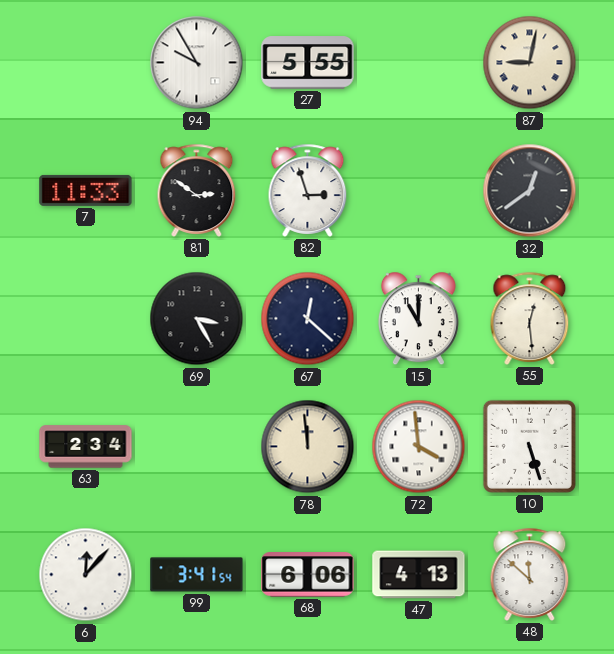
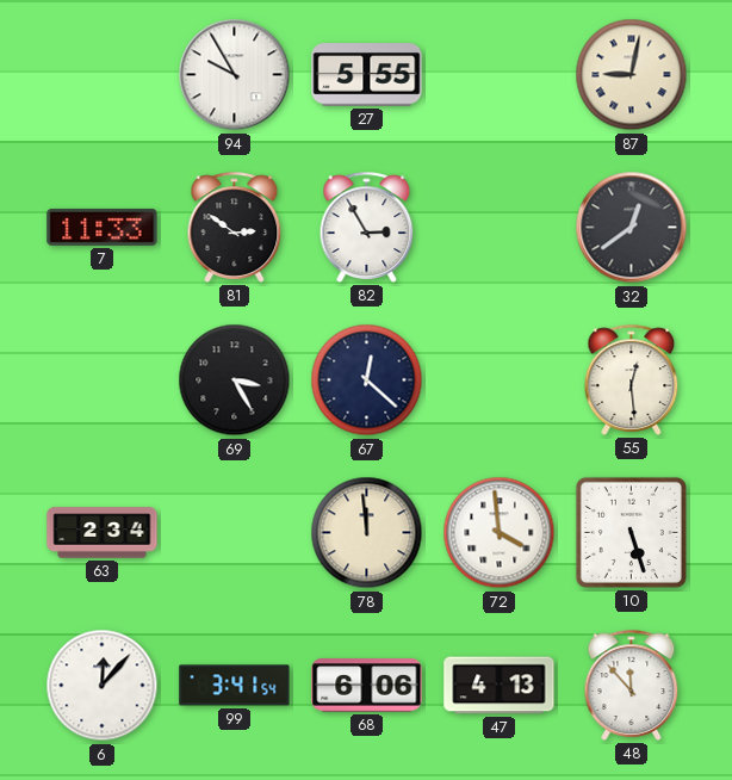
82: 2:57 -> 2:55
15: 11:00 -> none
48: 11:52 -> 11:53
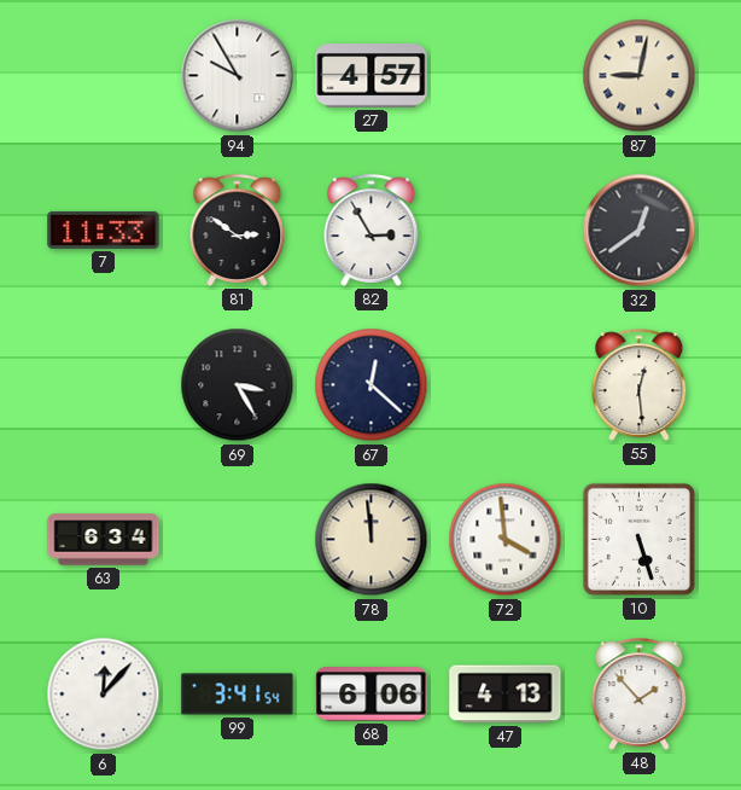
27: 5:55 -> 4:57
63: 2:34 -> 6:34
48: 11:53 -> 1:53
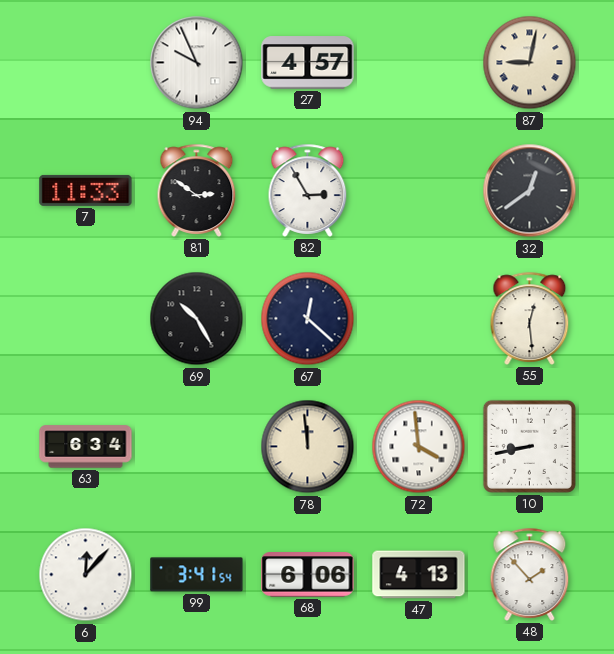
94: 9:55 -> 9:56
69: 3:25 -> 10:25
10: 5:27 -> 8:43
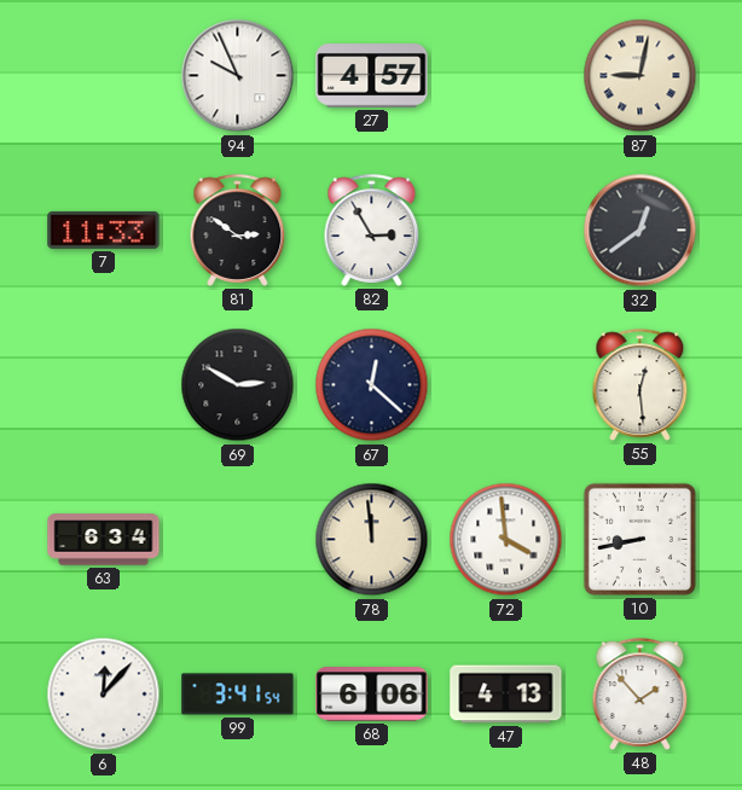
69: 10:25 -> 2:50
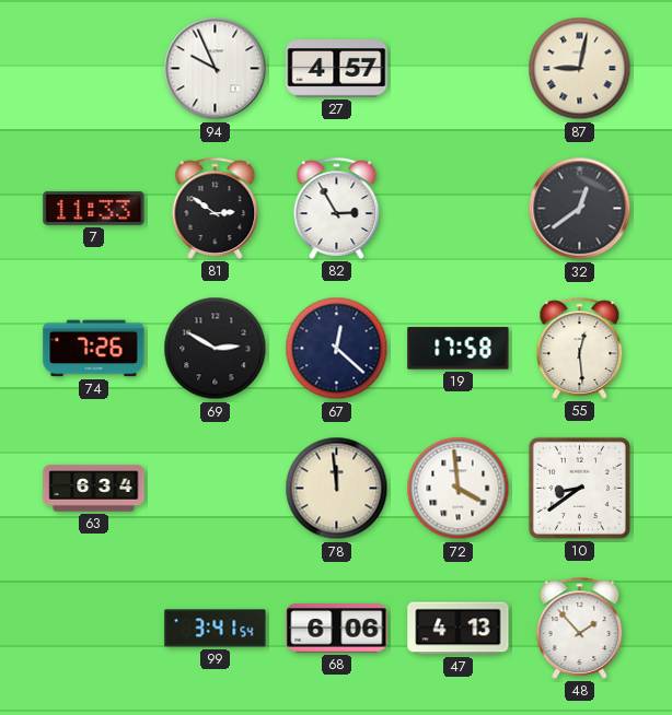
74: none -> 7:26
19: none -> 17:58
10: 8:43 -> 8:39
6: 12:07 -> none
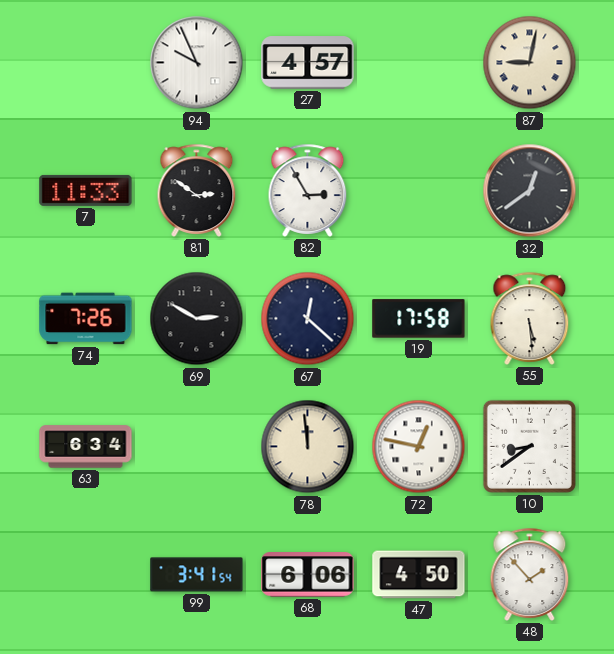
55: 12:29 -> 5:29
72: 3:59 -> 12:47
47: 4:13 -> 4:50
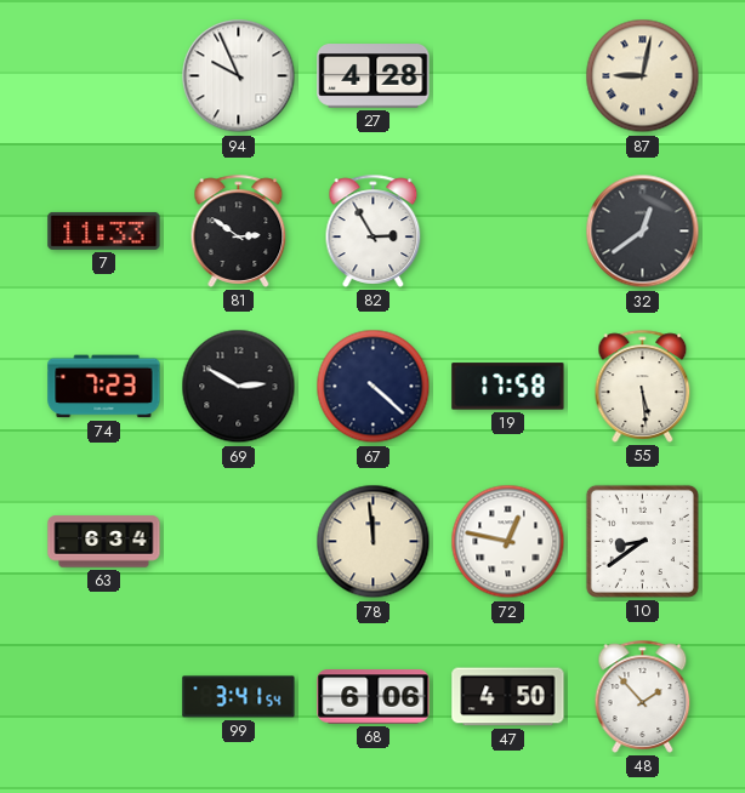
27: 4:57 -> 4:28
74: 7:26 -> 7:23
67: 12:22 -> 4:22
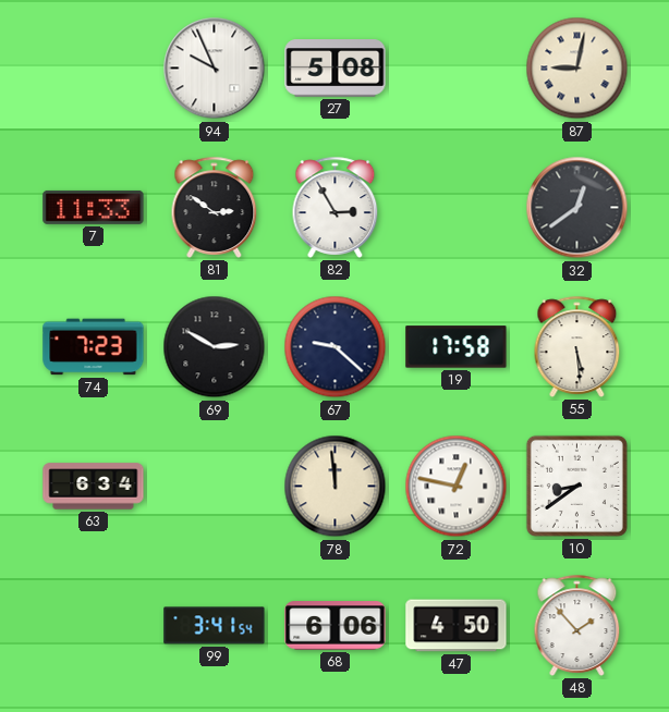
27: 4:28 -> 5:08
67: 4:22 -> 9:22
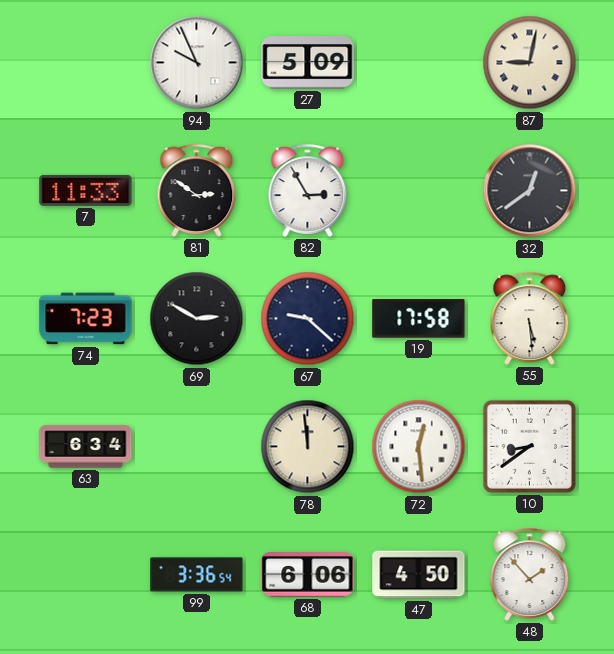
27: 5:08 -> 5:09
72: 12:47 -> 12:29
99: 3:41 -> 3:36
